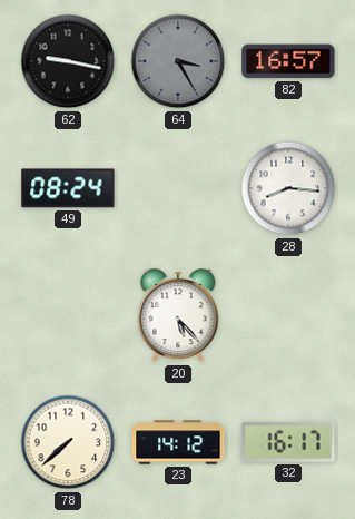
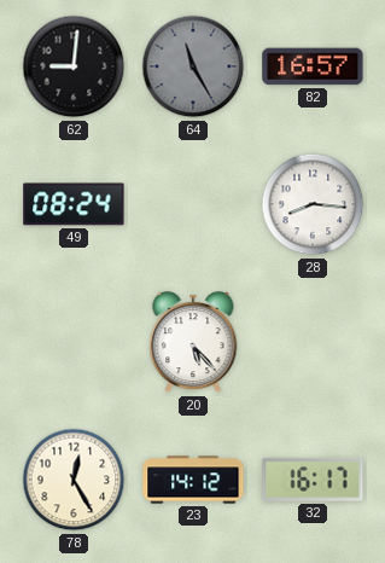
62: 9:17 -> 9:01
64: 3:25 -> 11:25
78: 7:38 -> 12:25
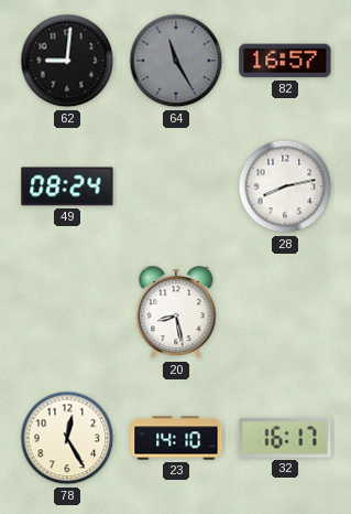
28: 8:16 -> 8:13
20: 5:23 -> 8:28
23: 14:12 -> 14:10
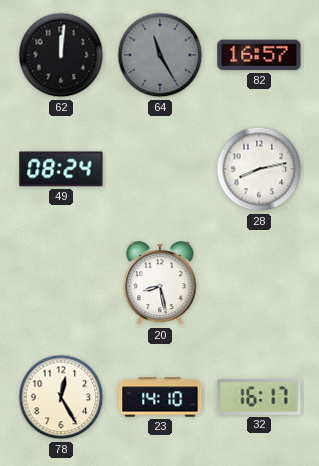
62: 9:01 -> 12:01
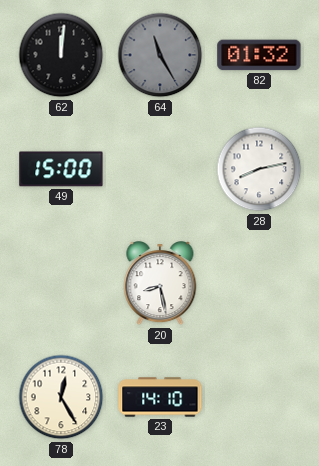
82: 16:57 -> 01:32
49: 08:24 -> 15:00
32: 16:17 -> none
